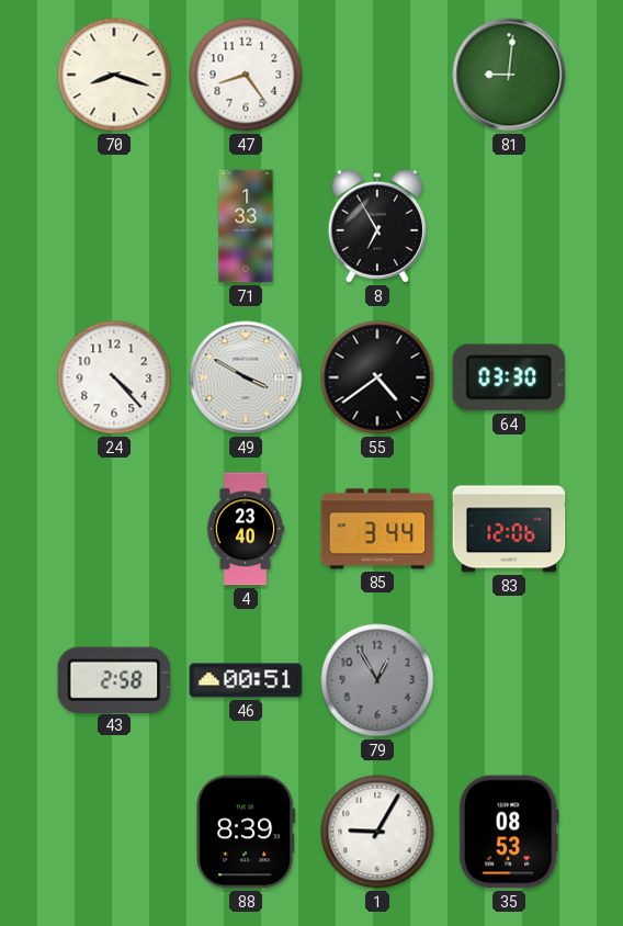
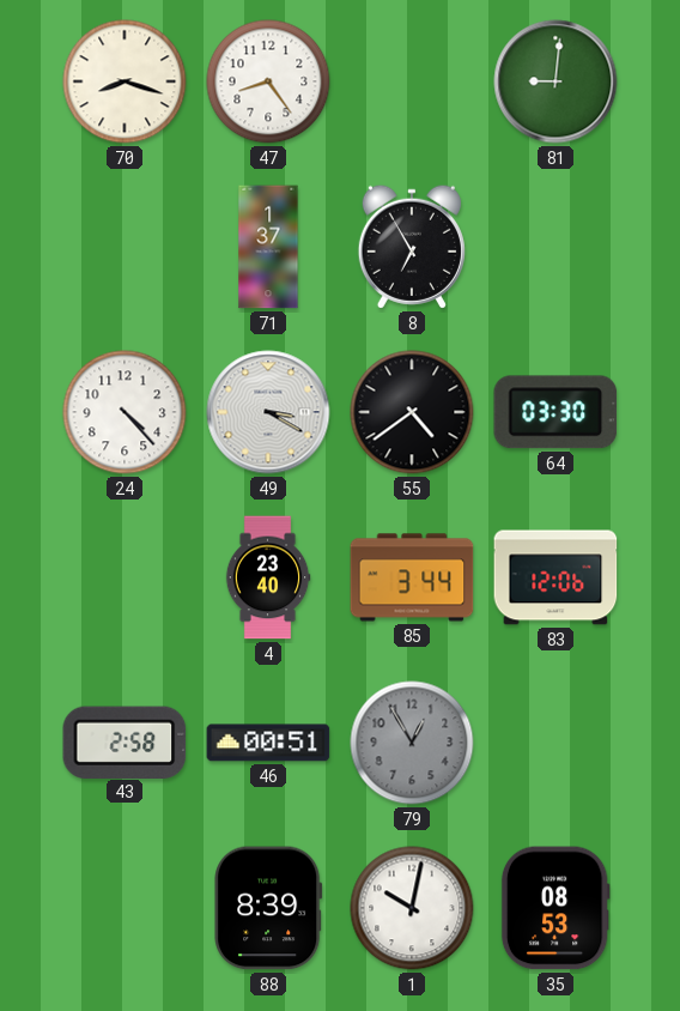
71: 1:33 -> 1:37
49: 3:50 -> 3:20
1: 9:05 -> 10:02
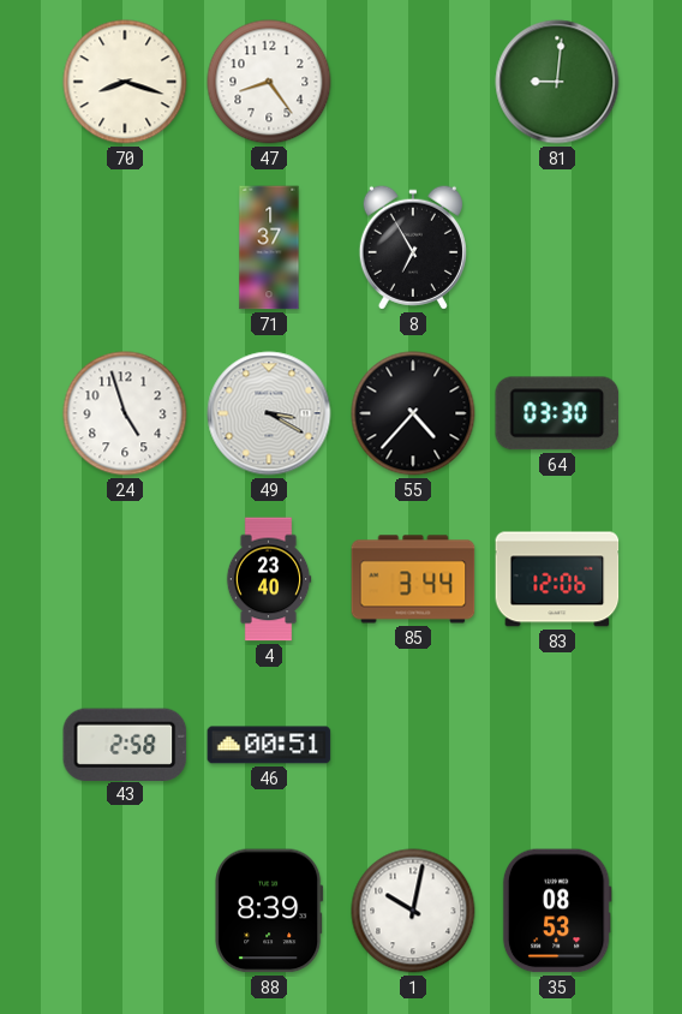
24: 4:23 -> 4:57
55: 4:39 -> 4:37
79: 12:55 -> none
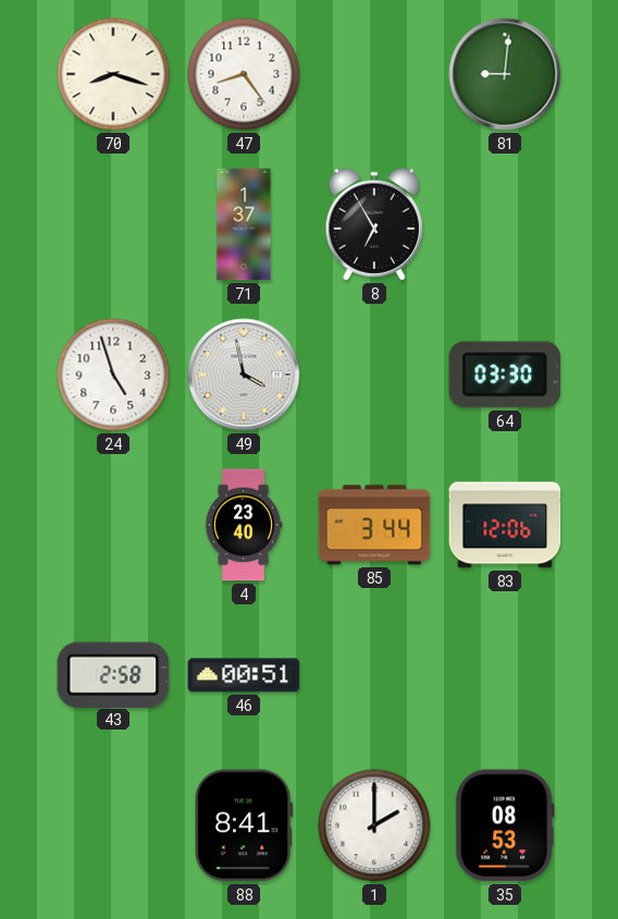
49: 3:20 -> 3:58
55: 4:37 -> none
88: 8:39 -> 8:41
1: 10:02 -> 2:00
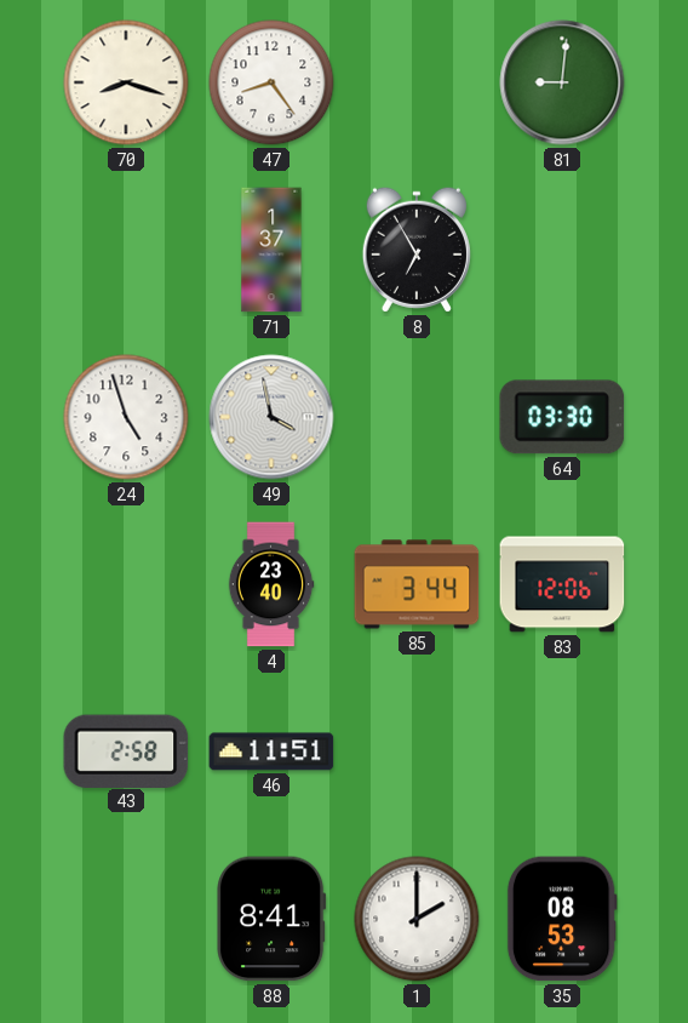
46: 00:51 -> 11:51
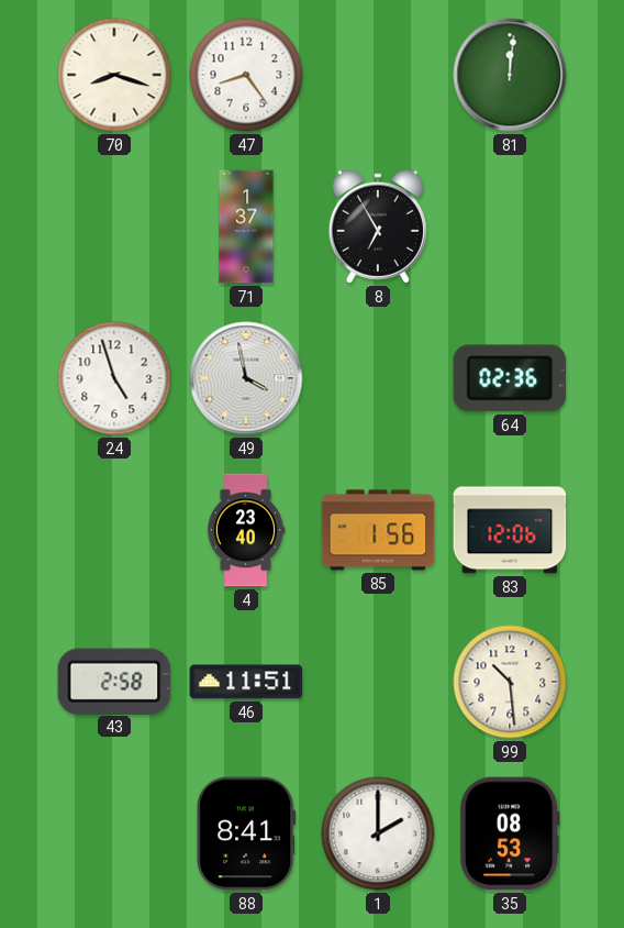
81: 9:01 -> 12:01
64: 03:30 -> 02:36
85: 3:44 -> 1:56
99: none -> 10:29
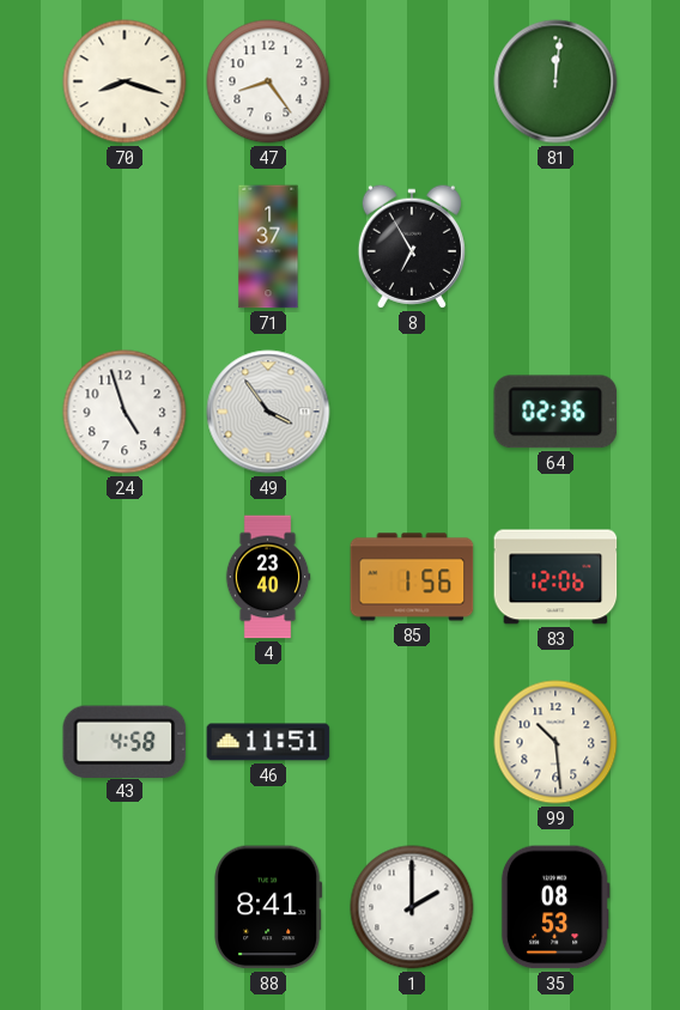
49: 3:58 -> 3:54
43: 2:58 -> 4:58
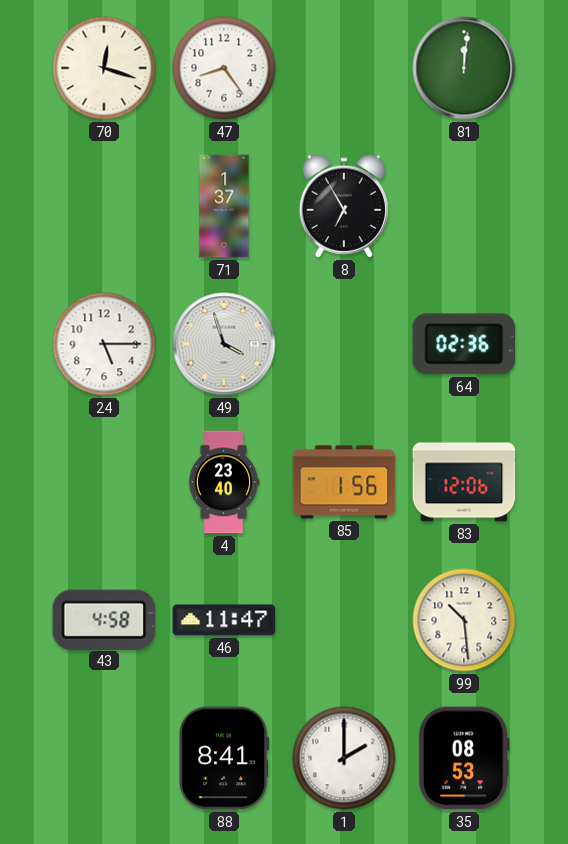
70: 8:18 -> 12:18
24: 4:57 -> 5:15
49: 3:54 -> 3:57
46: 11:51 -> 11:47
